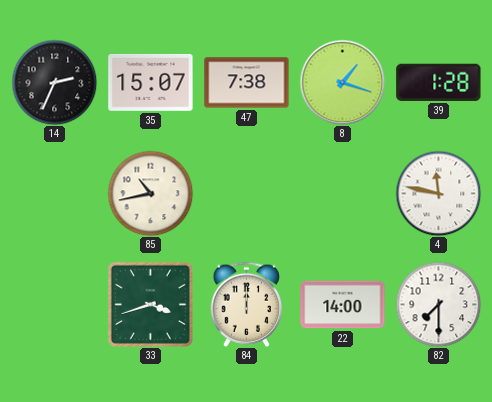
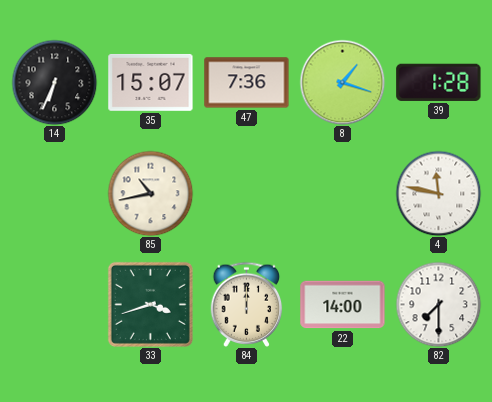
14: 2:34 -> 6:34
47: 7:38 -> 7:36
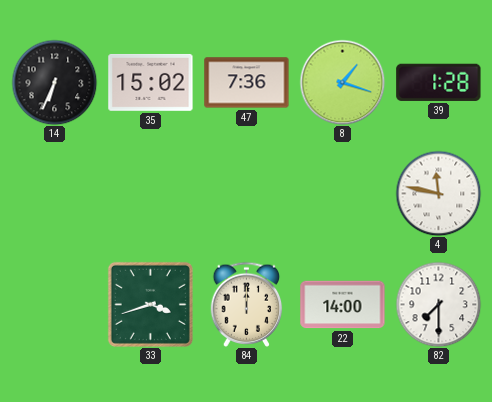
35: 15:07 -> 15:02
85: 10:43 -> none
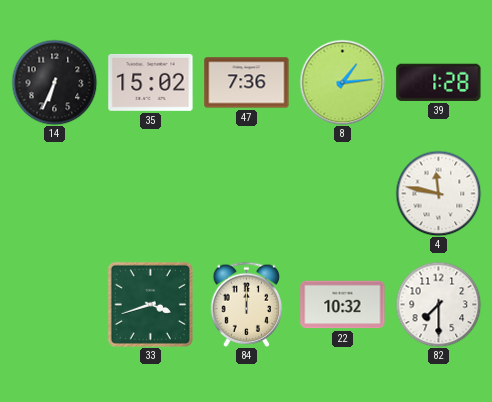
8: 1:18 -> 1:14
22: 14:00 -> 10:32
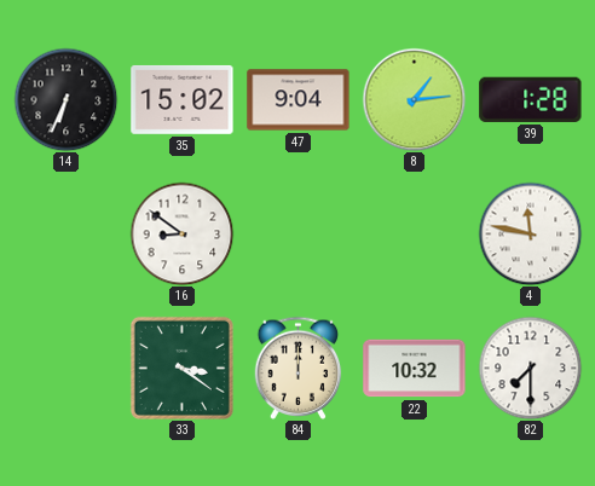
47: 7:36 -> 9:04
16: none -> 8:51
33: 3:42 -> 3:21
